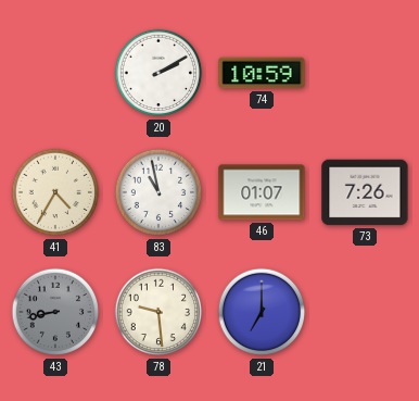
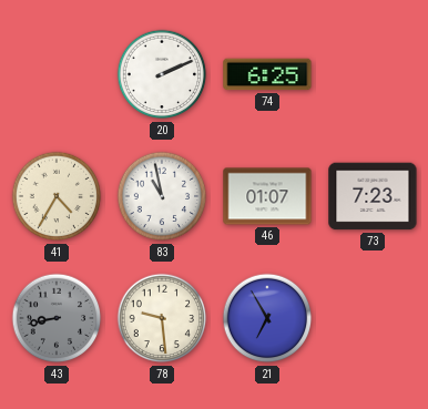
20: 2:10 -> 2:11
74: 10:59 -> 6:25
73: 7:26 -> 7:23
21: 7:00 -> 6:55
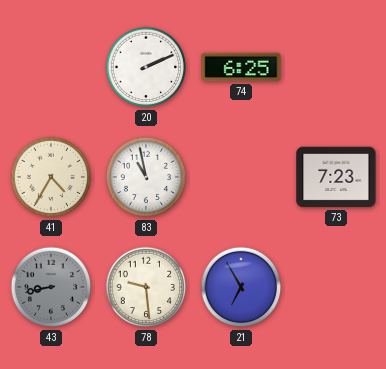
46: 01:07 -> none
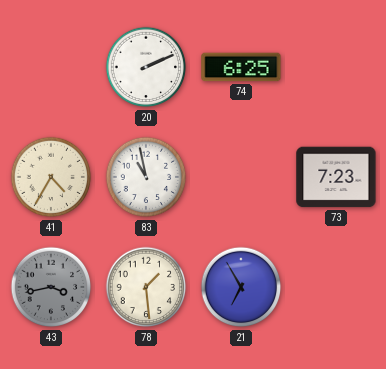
43: 8:43 -> 3:43
78: 9:29 -> 1:29
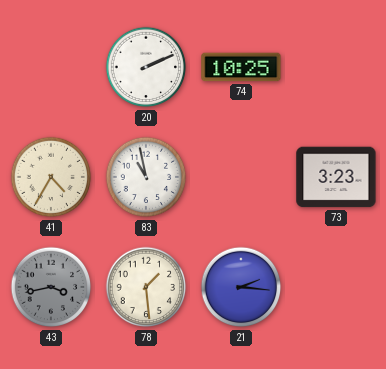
74: 6:25 -> 10:25
73: 7:23 -> 3:23
21: 6:55 -> 2:16
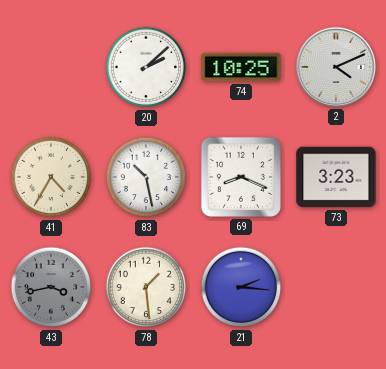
20: 2:11 -> 2:08
2: none -> 4:11
83: 10:58 -> 10:28
69: none -> 8:19
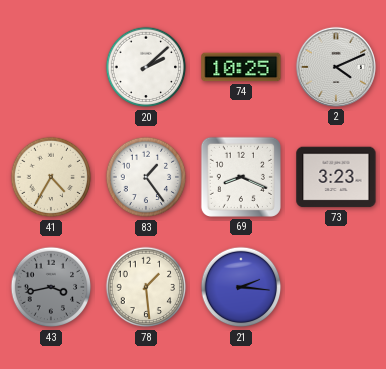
83: 10:28 -> 1:24
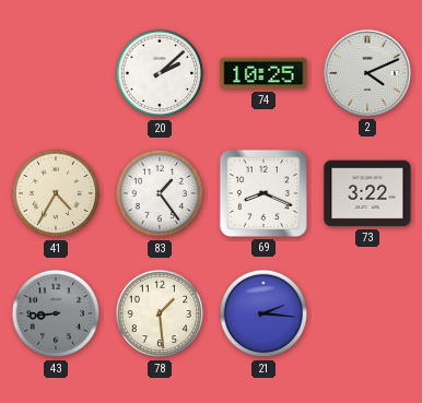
73: 3:23 -> 3:22
43: 3:43 -> 8:44
